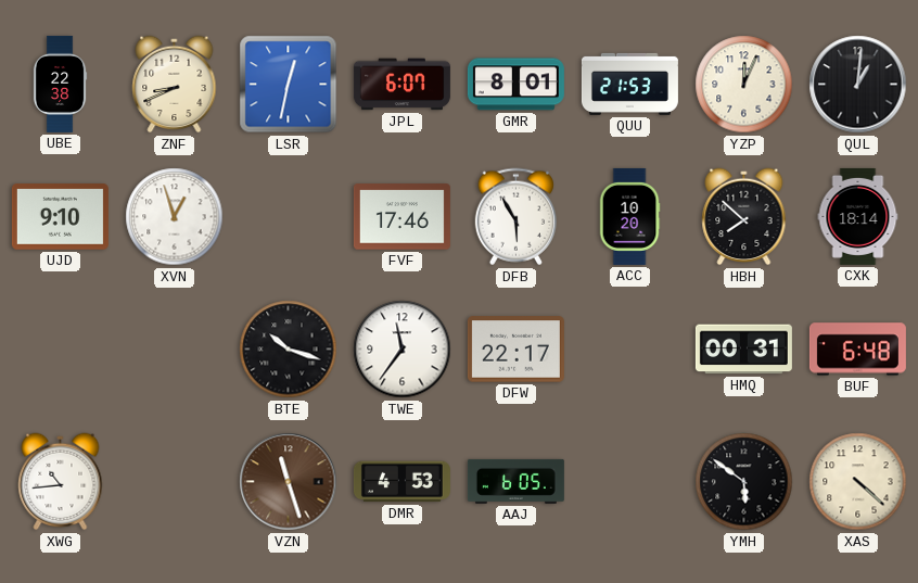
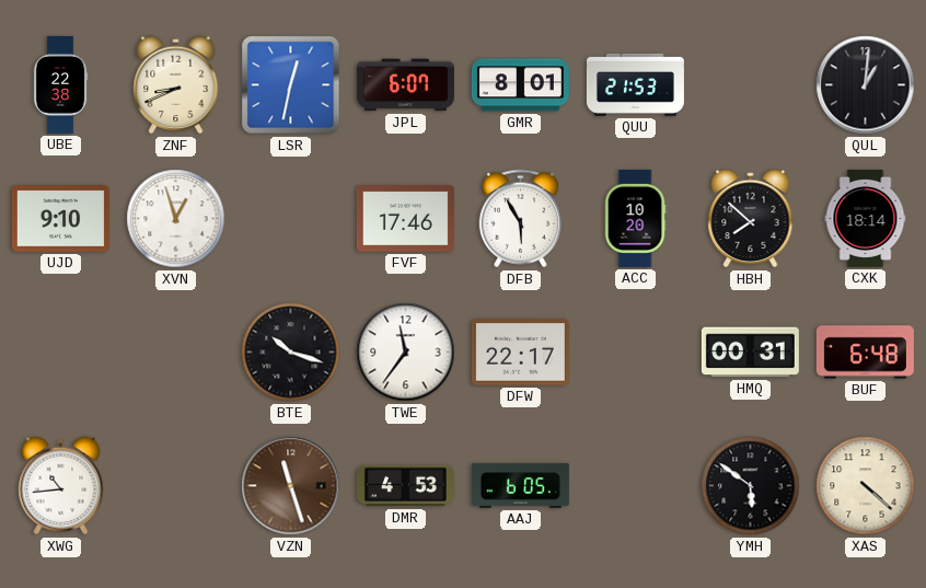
YZP: 12:04 -> none
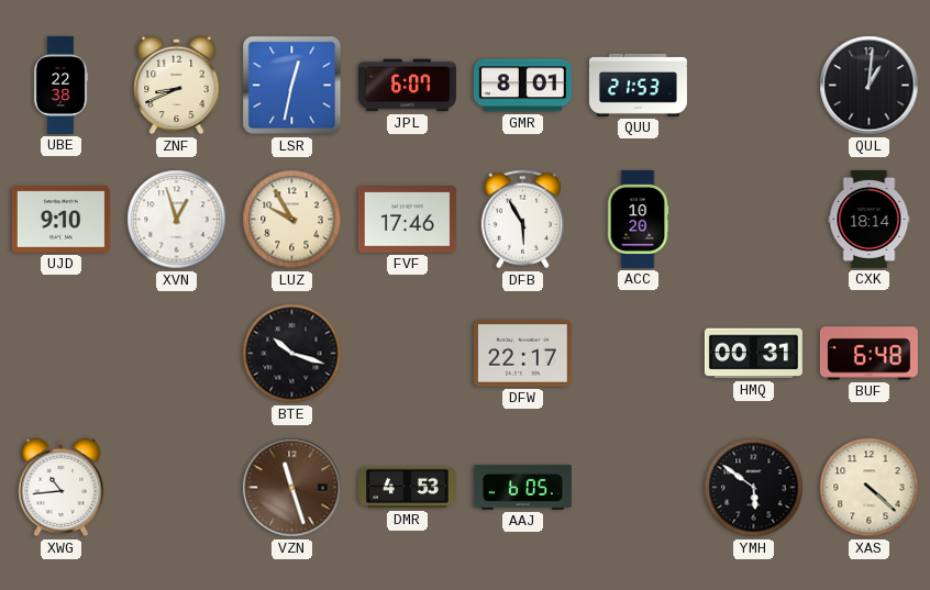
LUZ: none -> 9:55
HBH: 7:52 -> none
TWE: 11:36 -> none
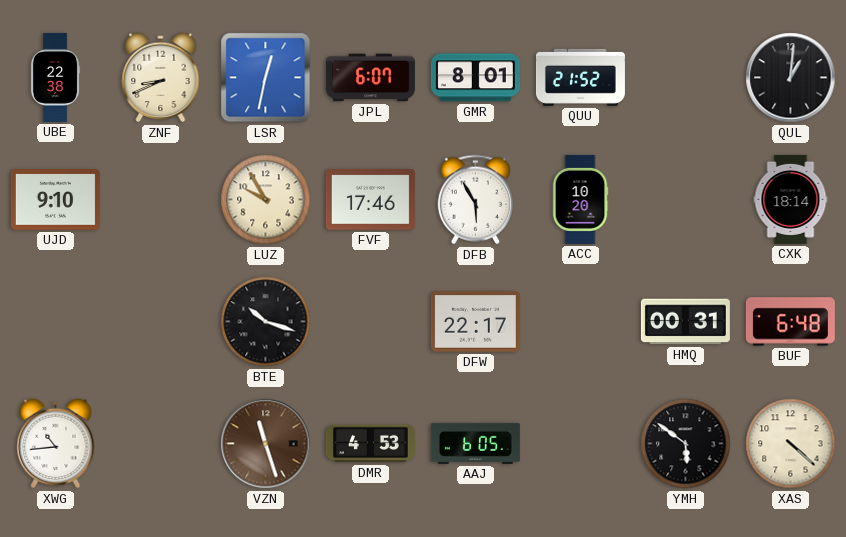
QUU: 21:53 -> 21:52
XVN: 12:57 -> none
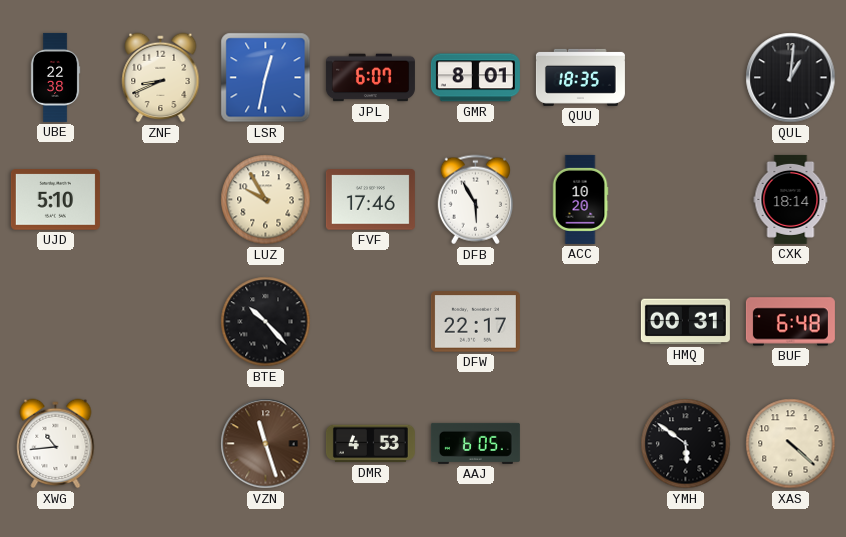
QUU: 21:52 -> 18:35
UJD: 9:10 -> 5:10
BTE: 10:18 -> 10:23
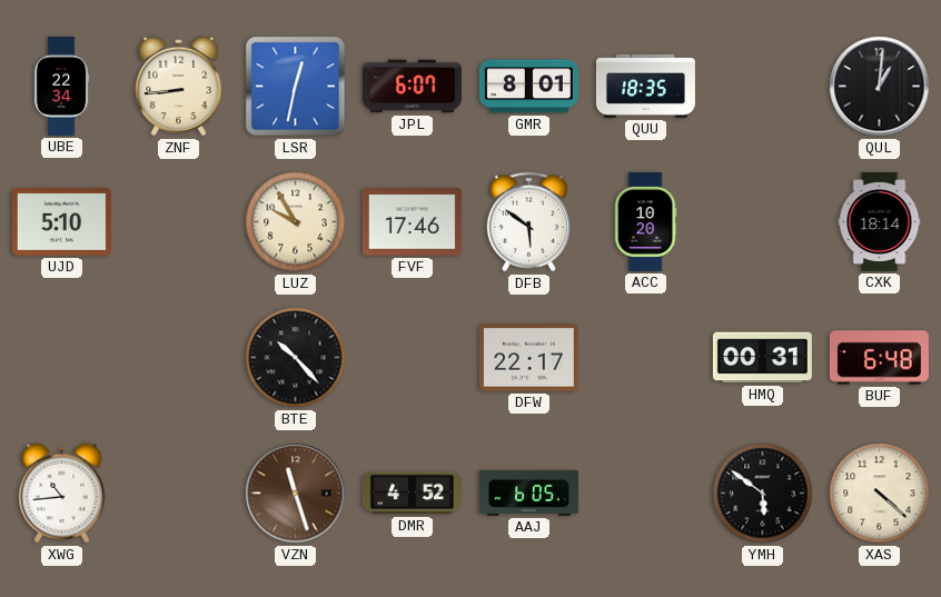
UBE: 22:38 -> 22:34
ZNF: 8:41 -> 8:44
DFB: 5:55 -> 5:51
DMR: 4:53 -> 4:52
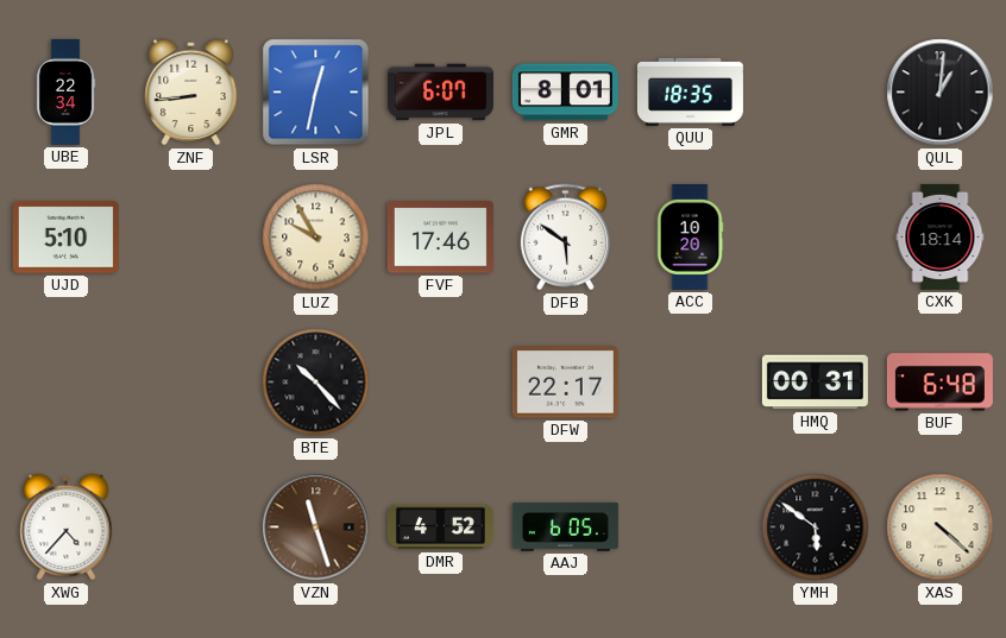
XWG: 10:44 -> 4:37
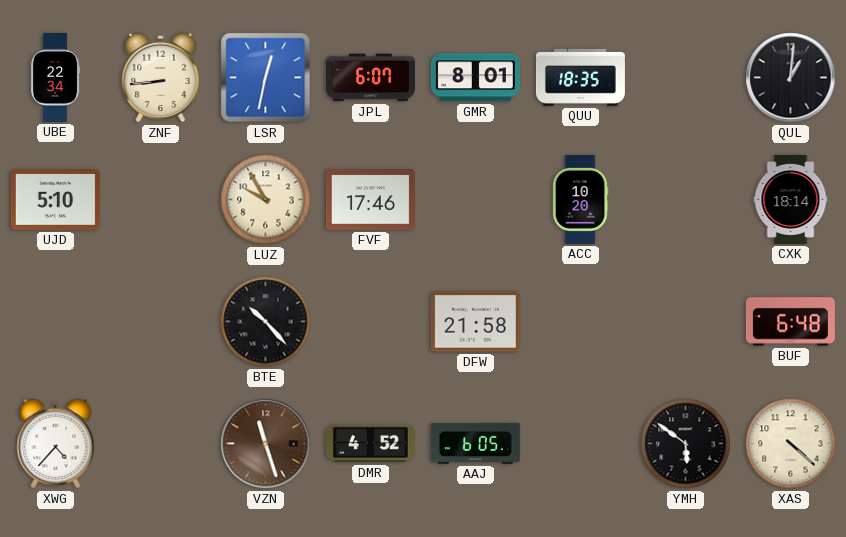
DFB: 5:51 -> none
DFW: 22:17 -> 21:58
HMQ: 00:31 -> none
